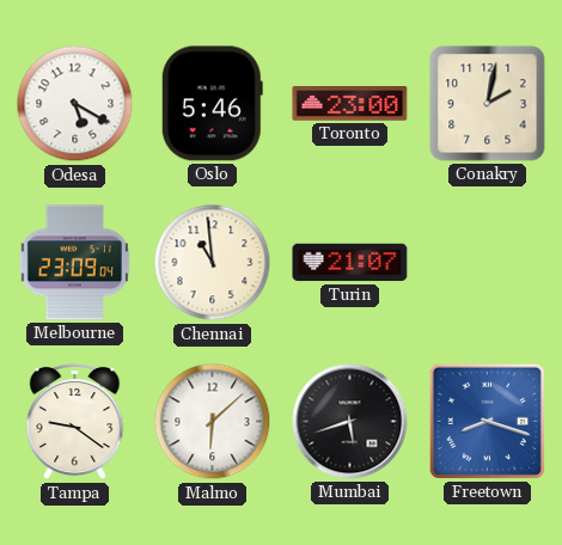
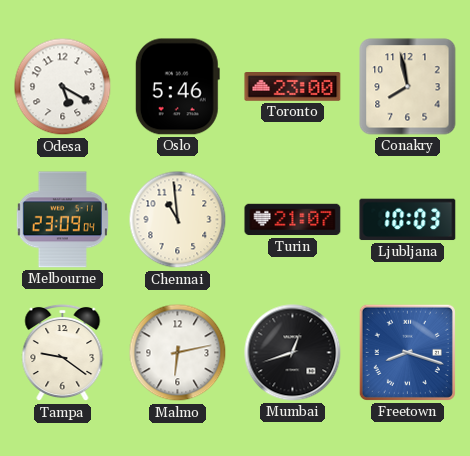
Conakry: 2:02 -> 7:58
Ljubljana: none -> 10:03
Malmo: 6:08 -> 6:13
Mumbai: 5:42 -> 12:42
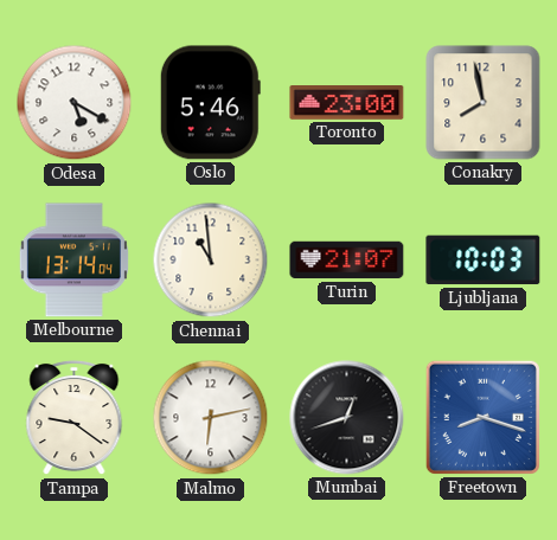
Melbourne: 23:09 -> 13:14
